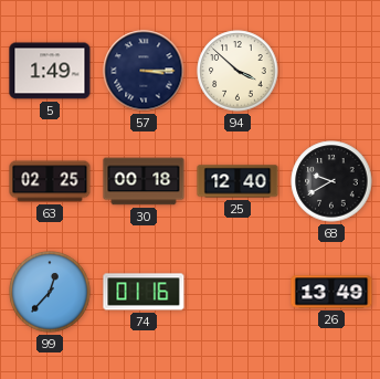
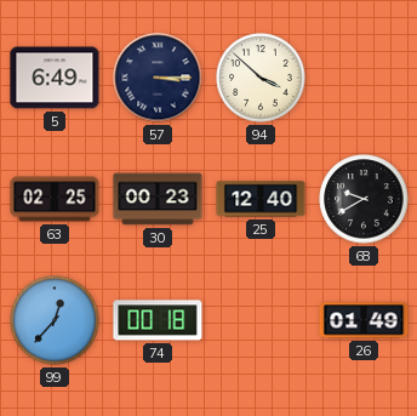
5: 1:49 -> 6:49
30: 00:18 -> 00:23
74: 01:16 -> 00:18
26: 13:49 -> 01:49
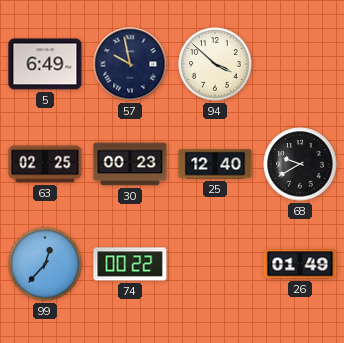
57: 3:15 -> 9:58
74: 00:18 -> 00:22
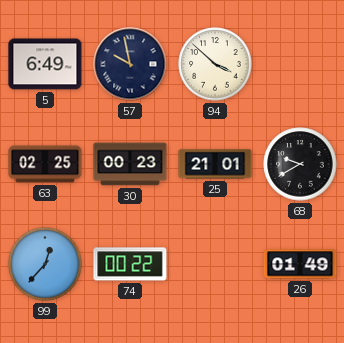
25: 12:40 -> 21:01
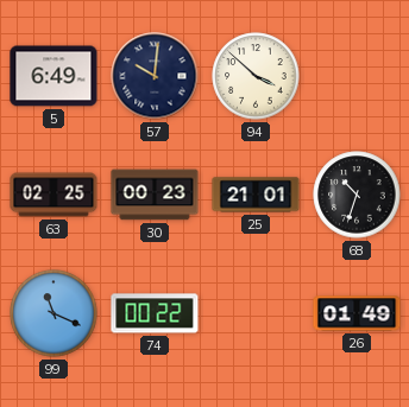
57: 9:58 -> 10:01
68: 9:40 -> 10:33
99: 12:37 -> 11:19
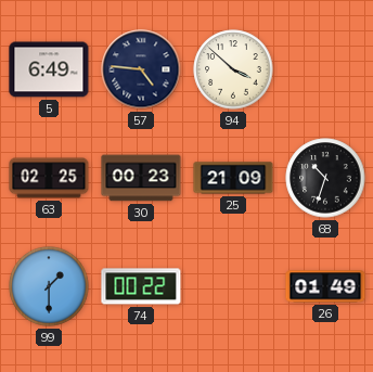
57: 10:01 -> 4:46
25: 21:01 -> 21:09
99: 11:19 -> 1:30
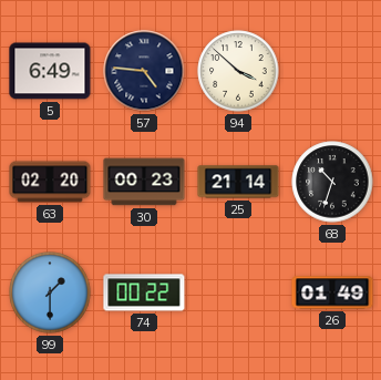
63: 02:25 -> 02:20
25: 21:09 -> 21:14
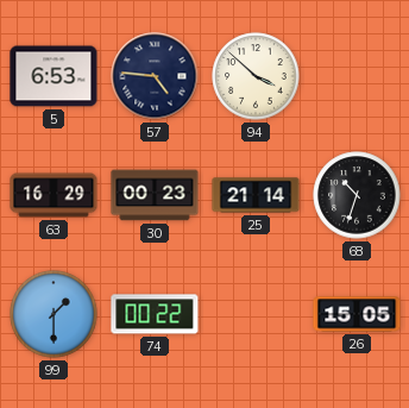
5: 6:49 -> 6:53
63: 02:20 -> 16:29
26: 01:49 -> 15:05
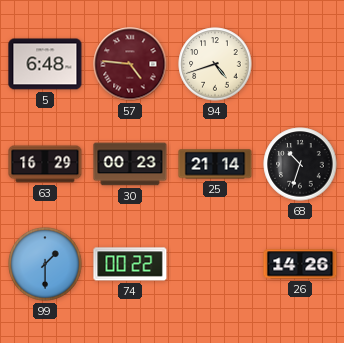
5: 6:53 -> 6:48
57 dial: navy -> burgundy
94: 3:52 -> 4:42
26: 15:05 -> 14:26
